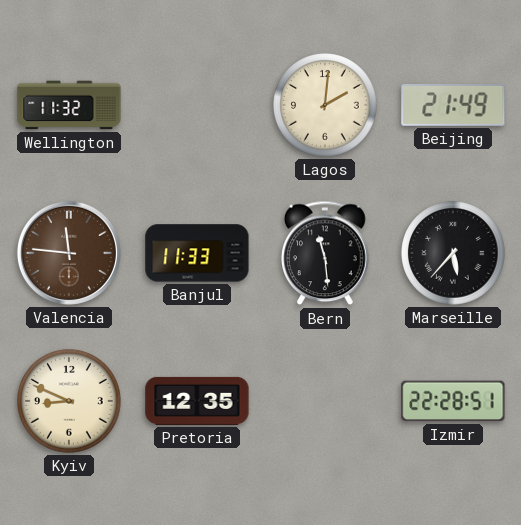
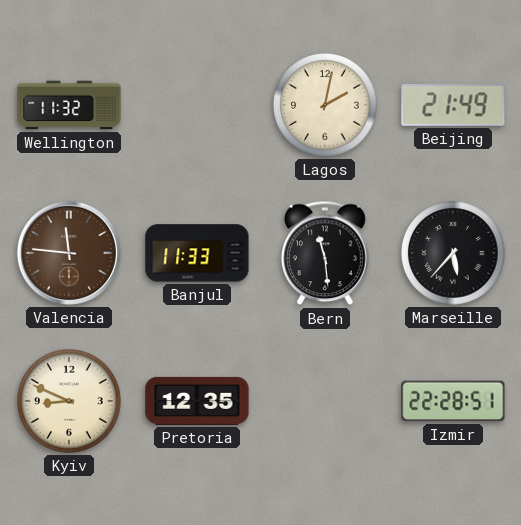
Lagos: 2:01 -> 2:02
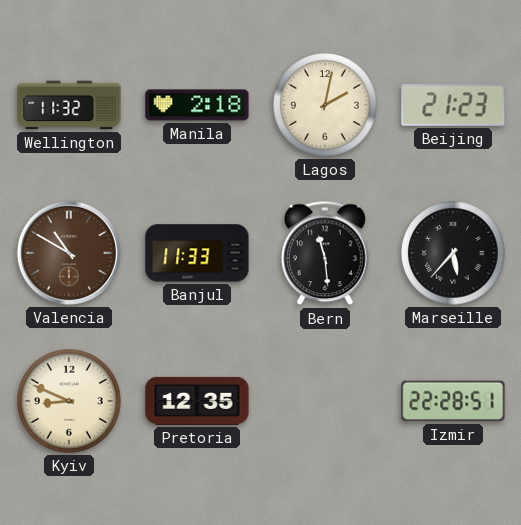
Manila: none -> 2:18
Beijing: 21:49 -> 21:23
Valencia: 11:46 -> 10:50
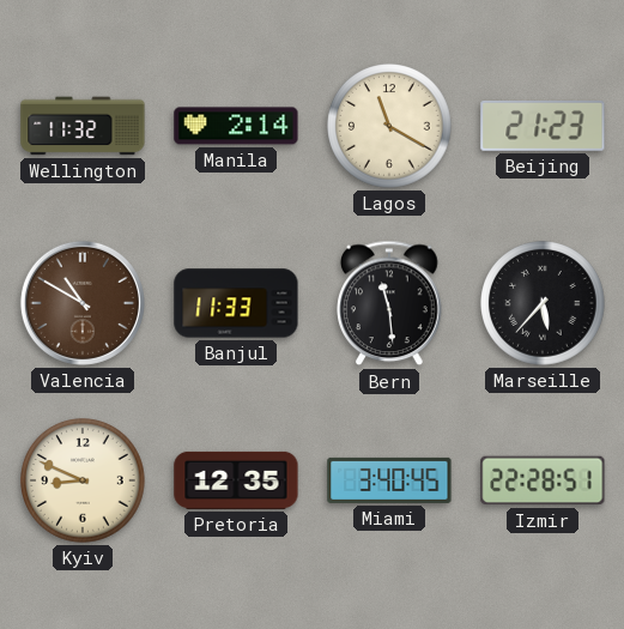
Manila: 2:18 -> 2:14
Lagos: 2:02 -> 11:20
Miami: none -> 3:40
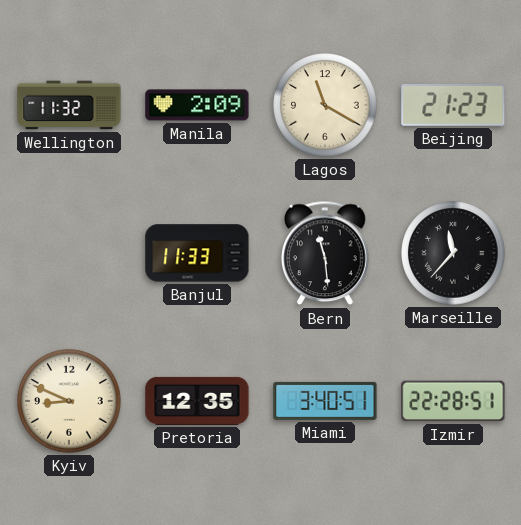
Manila: 2:14 -> 2:09
Valencia: 10:50 -> none
Marseille: 5:37 -> 11:37
Miami: 3:40:45 -> 3:40:51
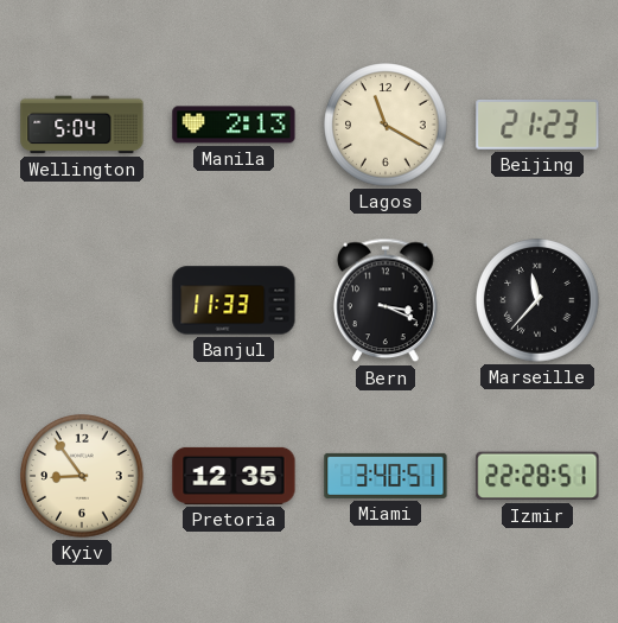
Wellington: 11:32 -> 5:04
Manila: 2:09 -> 2:13
Bern: 11:29 -> 3:19
Kyiv: 8:49 -> 8:54
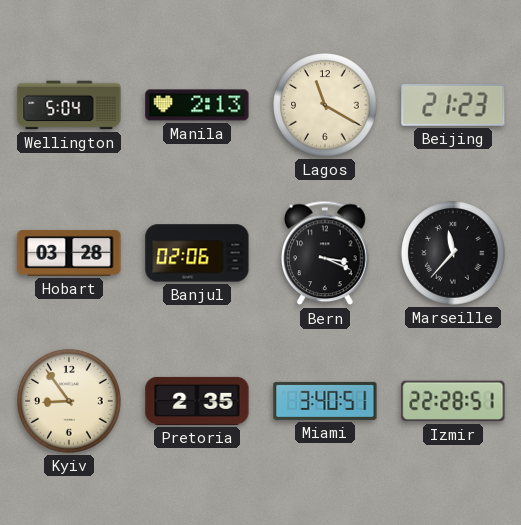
Hobart: none -> 03:28
Banjul: 11:33 -> 02:06
Pretoria: 12:35 -> 2:35
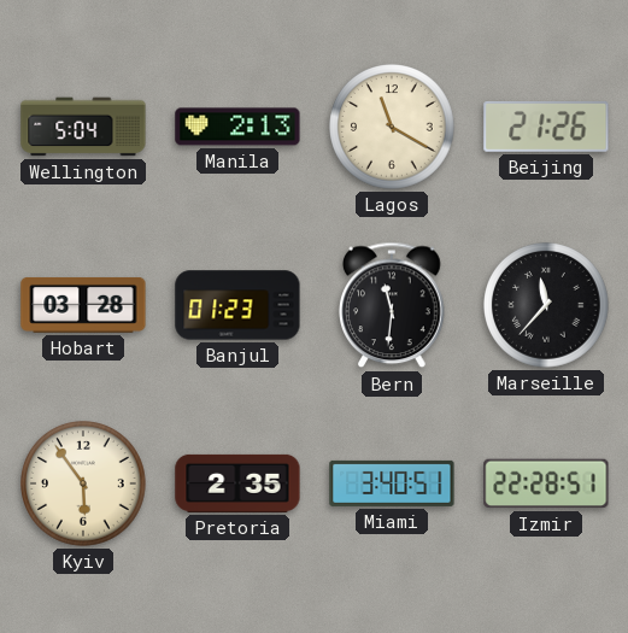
Beijing: 21:23 -> 21:26
Banjul: 02:06 -> 01:23
Bern: 3:19 -> 11:31
Kyiv: 8:54 -> 5:54
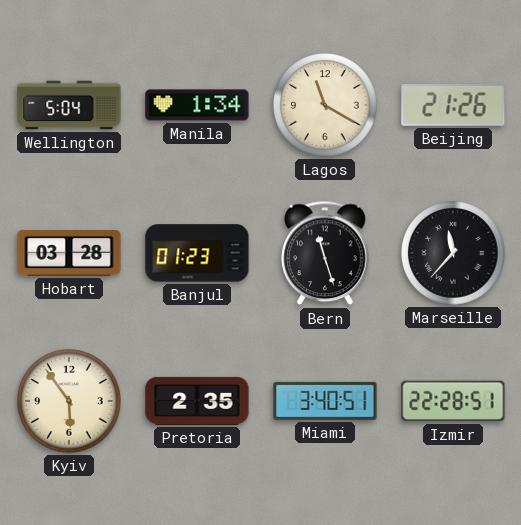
Manila: 2:13 -> 1:34
Bern: 11:31 -> 11:27
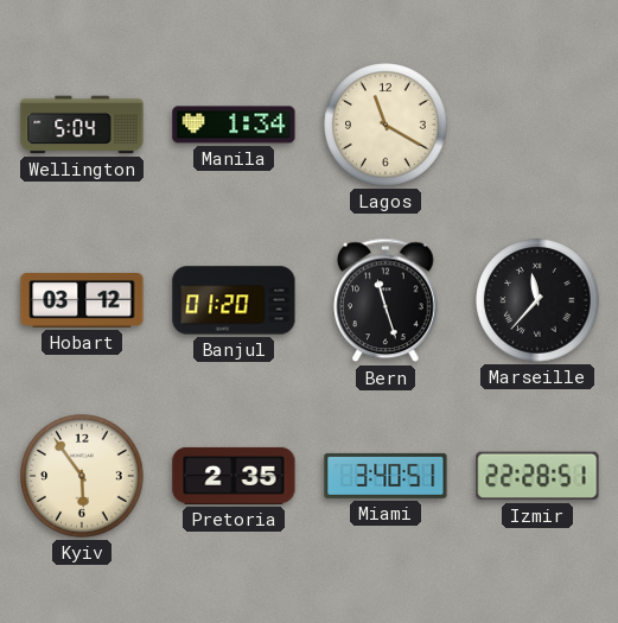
Beijing: 21:26 -> none
Hobart: 03:28 -> 03:12
Banjul: 01:23 -> 01:20
